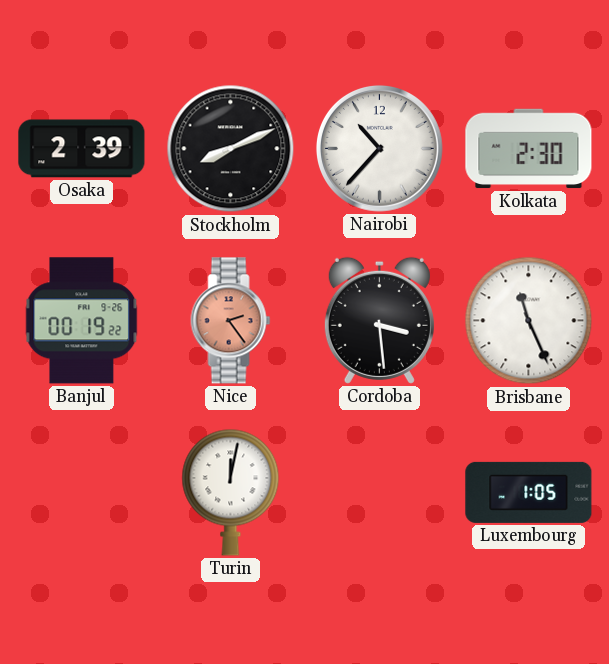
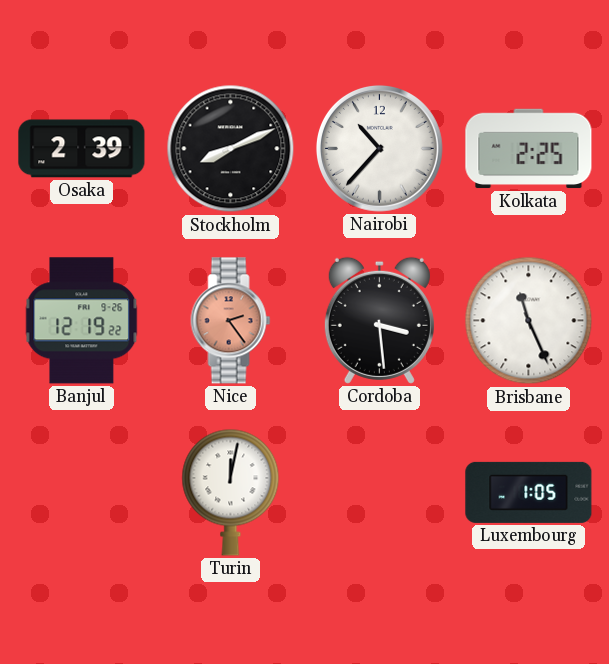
Kolkata: 2:30 -> 2:25
Banjul: 00:19 -> 12:19
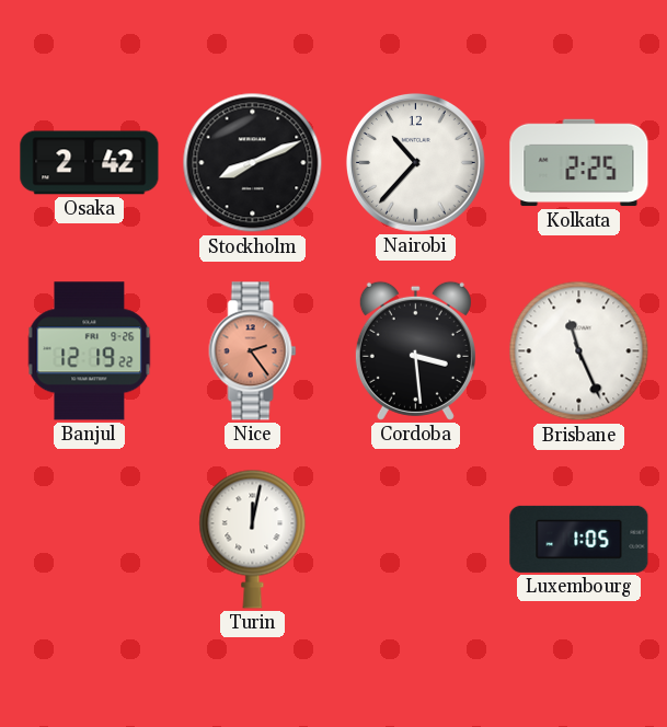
Osaka: 2:39 -> 2:42
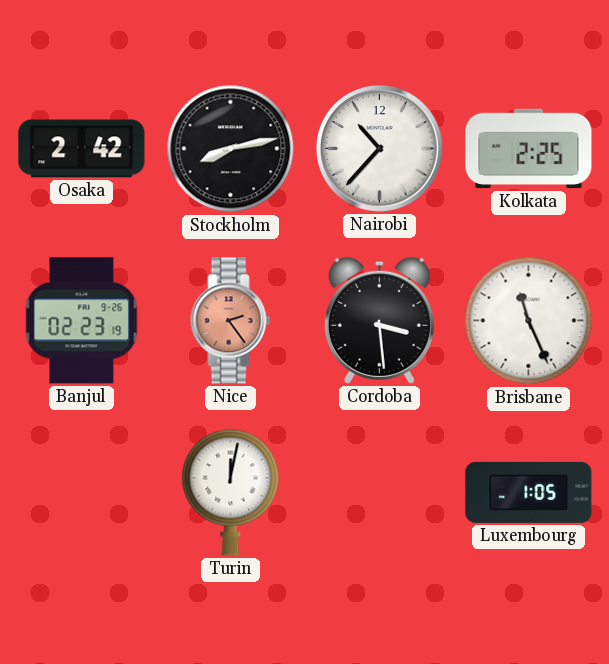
Stockholm: 8:11 -> 8:13
Banjul: 12:19 -> 02:23
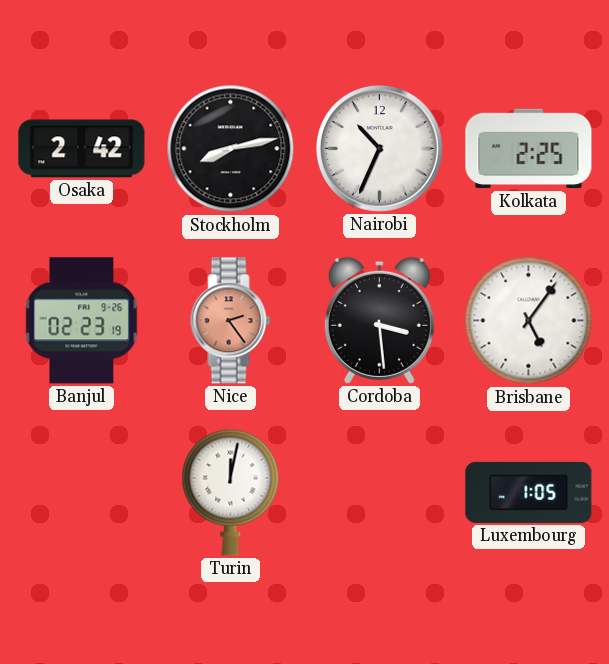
Nairobi: 10:37 -> 10:34
Brisbane: 11:26 -> 5:06
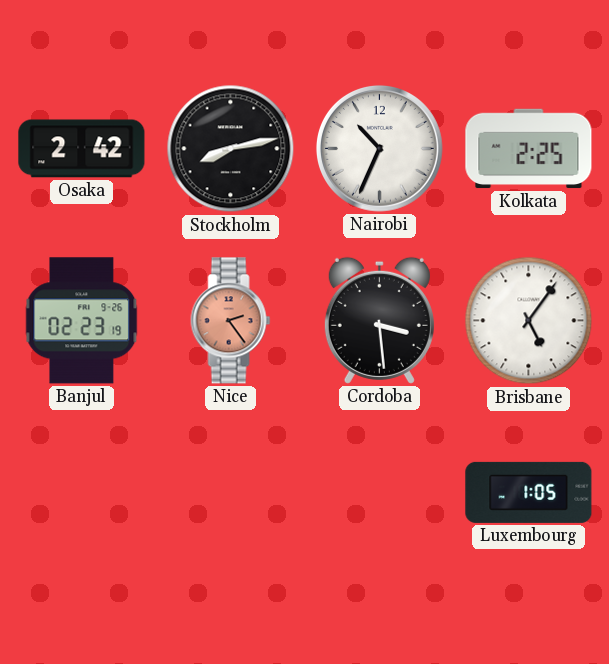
Turin: 12:02 -> none
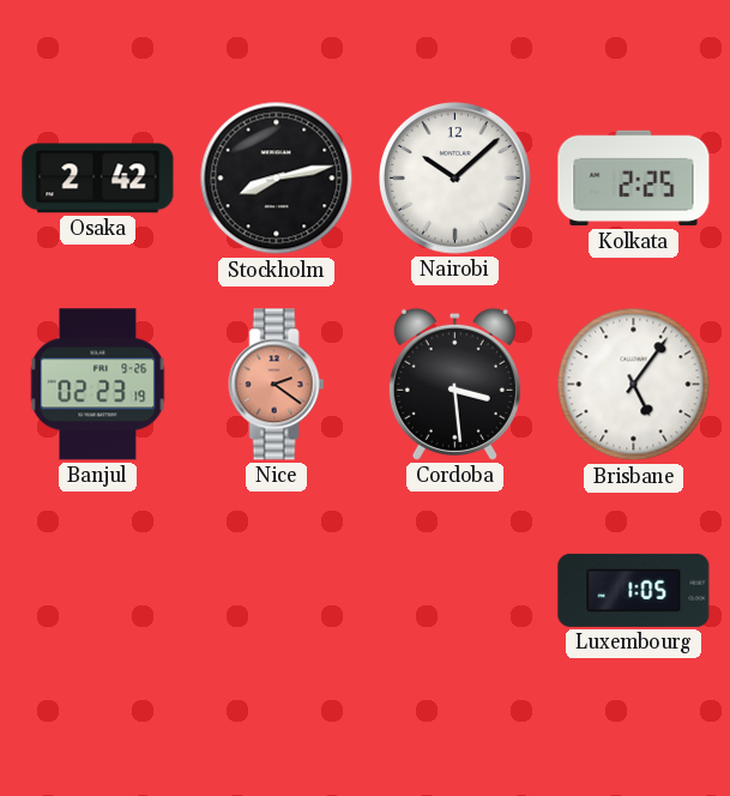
Nairobi: 10:34 -> 10:08
Nice: 2:24 -> 2:21
